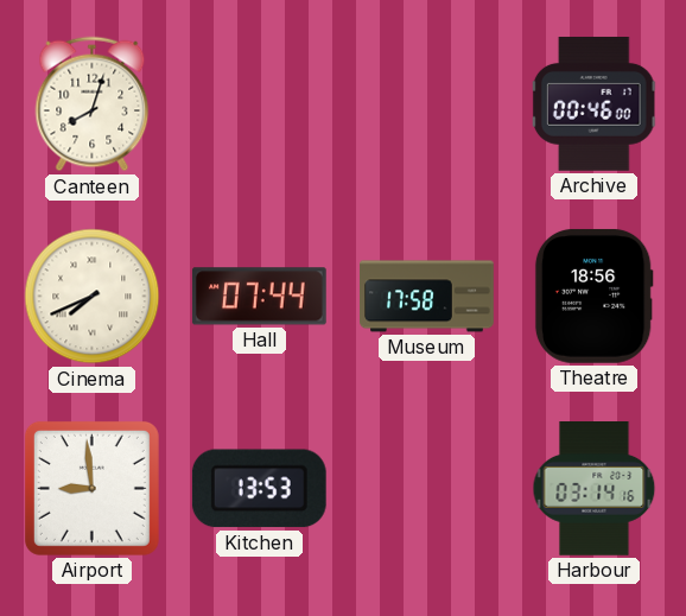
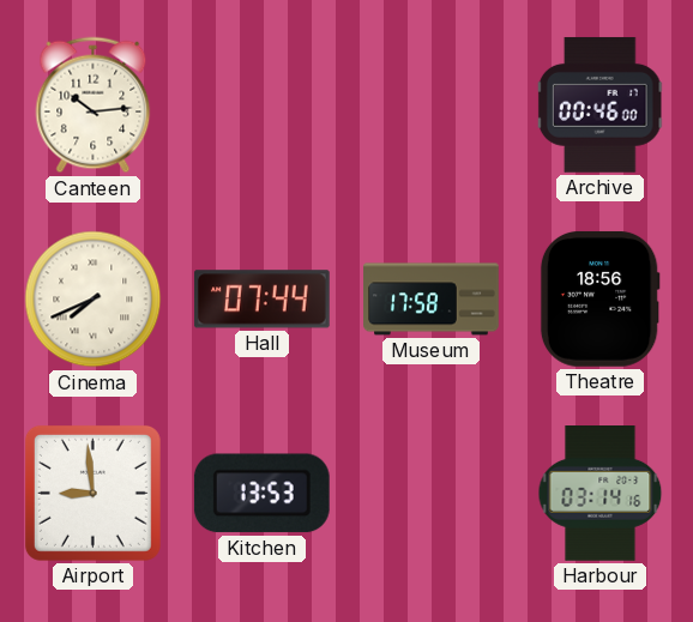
Canteen: 8:03 -> 10:14
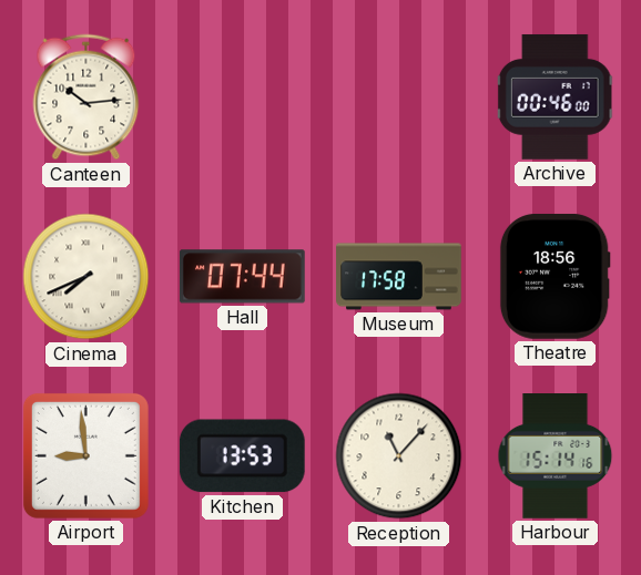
Reception: none -> 11:07
Harbour: 03:14 -> 15:14
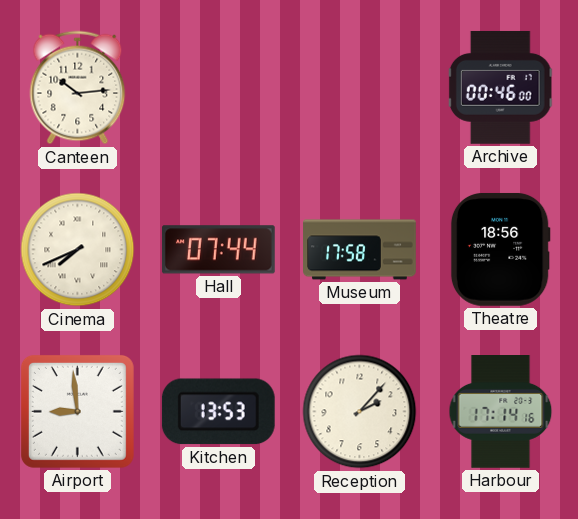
Reception: 11:07 -> 2:07
Harbour: 15:14 -> 17:14
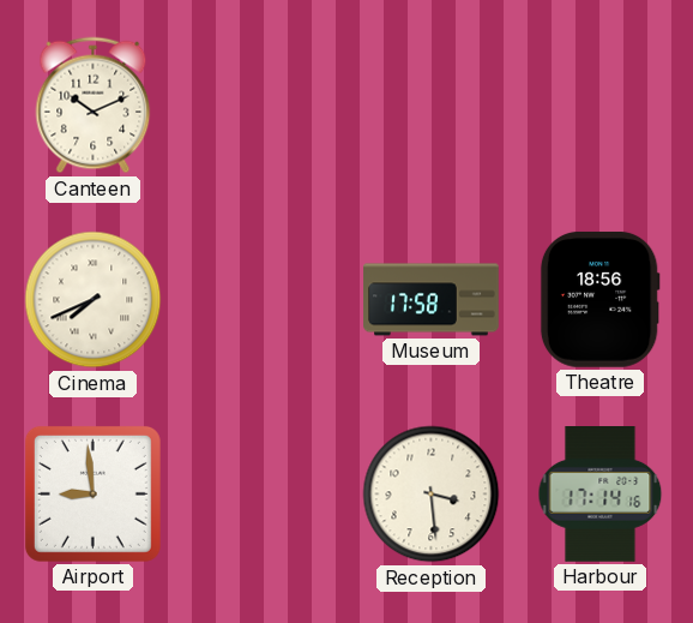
Canteen: 10:14 -> 10:11
Archive: 00:46 -> none
Hall: 07:44 -> none
Kitchen: 13:53 -> none
Reception: 2:07 -> 3:29
